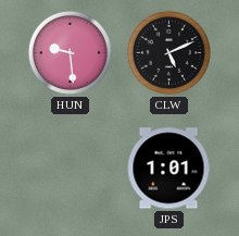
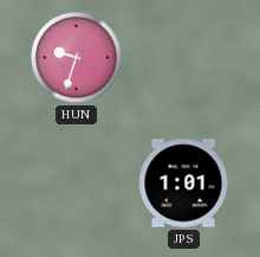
HUN: 9:29 -> 9:33
CLW: 5:11 -> none
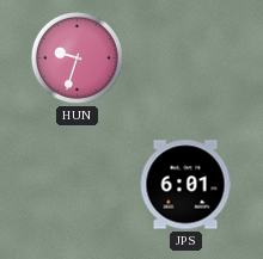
JPS: 1:01 -> 6:01
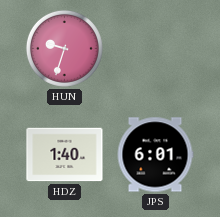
HDZ: none -> 1:40
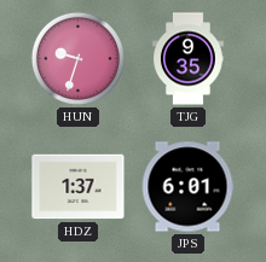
TJG: none -> 9:35
HDZ: 1:40 -> 1:37
